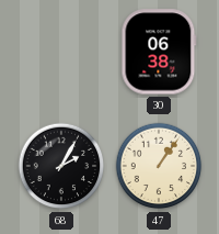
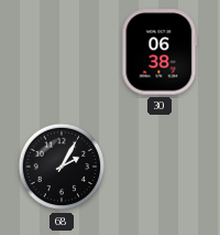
47: 1:06 -> none
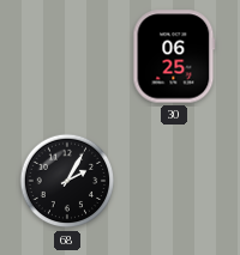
30: 06:38 -> 06:25
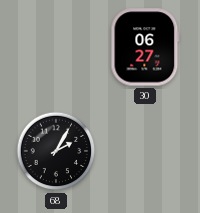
30: 06:25 -> 06:27
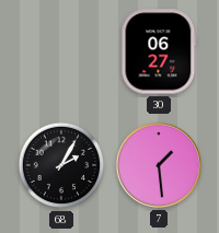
7: none -> 1:29
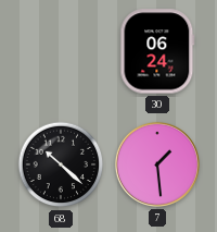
30: 06:27 -> 06:24
68: 2:05 -> 10:22
